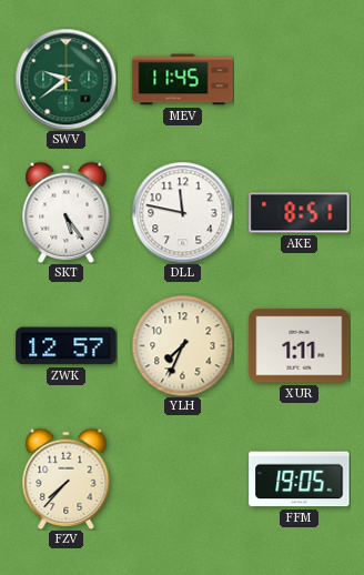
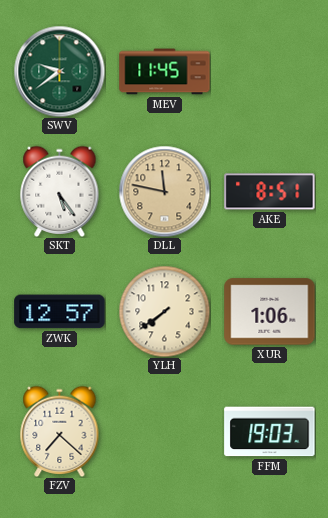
DLL dial: white -> champagne
YLH: 7:34 -> 7:39
XUR: 1:11 -> 1:06
FZV: 7:37 -> 7:22
FFM: 19:05 -> 19:03
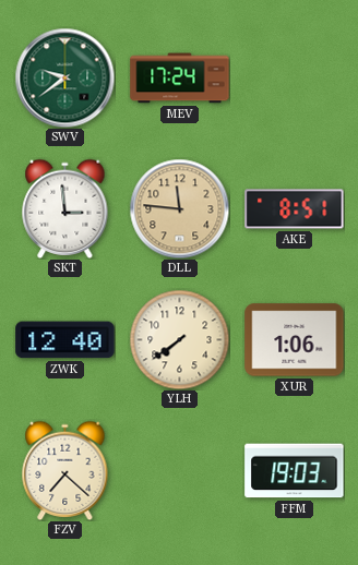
MEV: 11:45 -> 17:24
SKT: 5:24 -> 2:59
DLL: 11:47 -> 11:46
ZWK: 12:57 -> 12:40
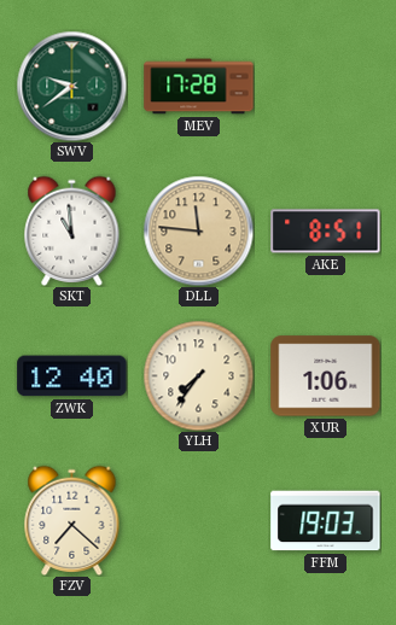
MEV: 17:24 -> 17:28
SKT: 2:59 -> 10:59
YLH: 7:39 -> 7:36
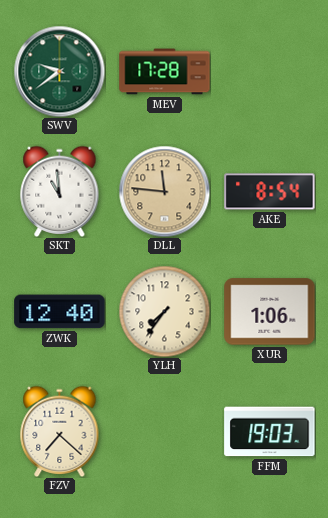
AKE: 8:51 -> 8:54
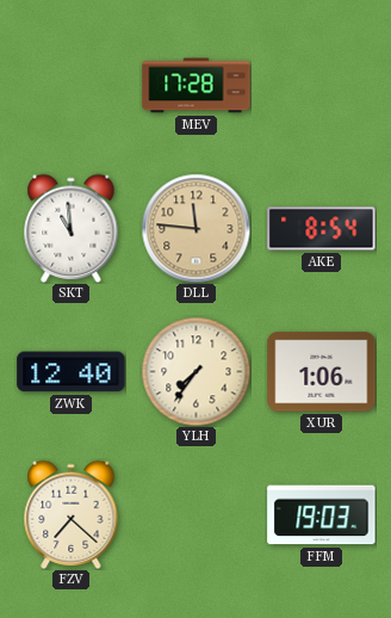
SWV: 9:39 -> none
